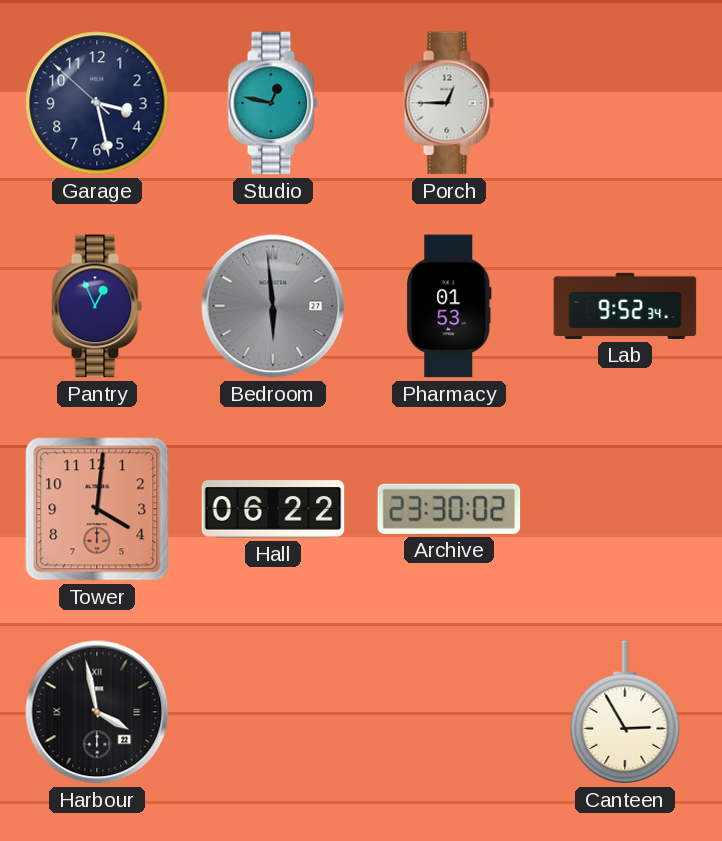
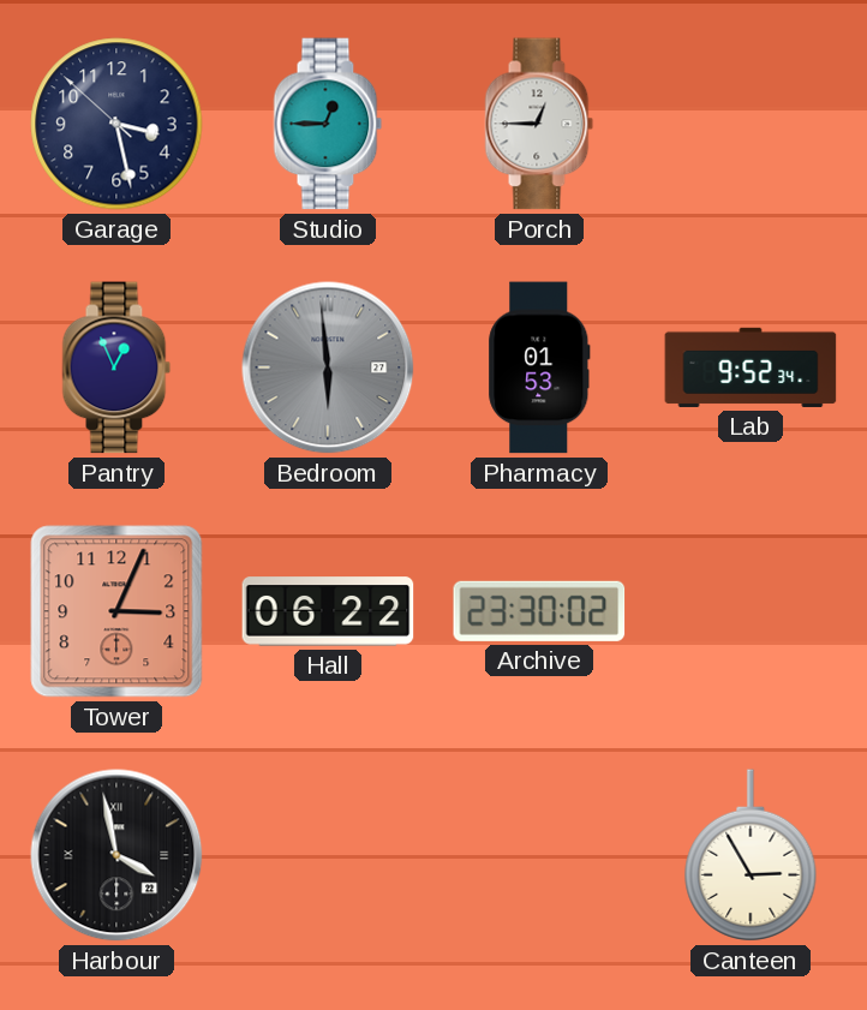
Studio: 12:47 -> 12:45
Tower: 4:01 -> 3:04
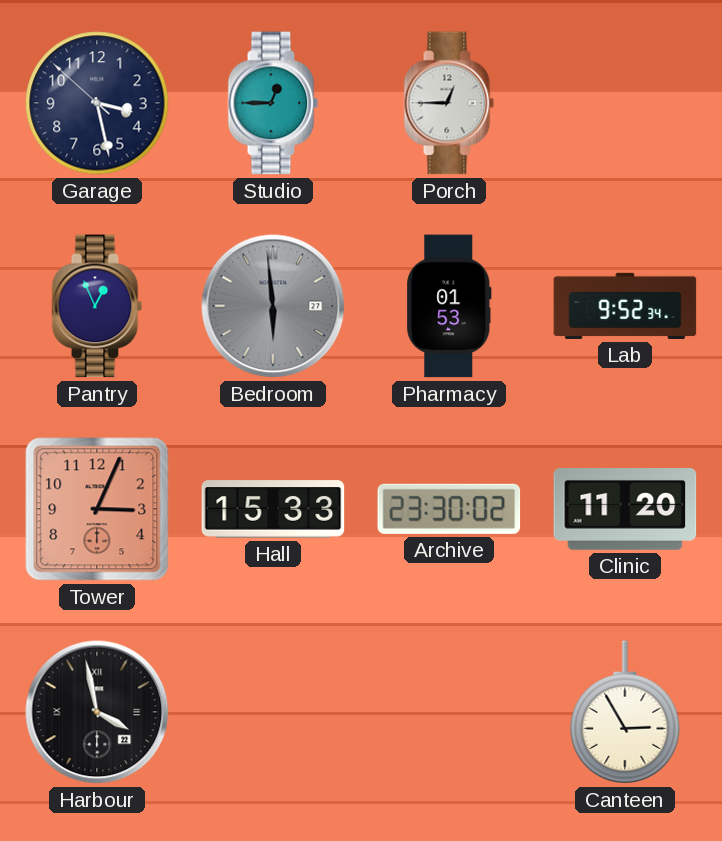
Hall: 06:22 -> 15:33
Clinic: none -> 11:20
